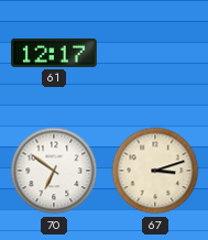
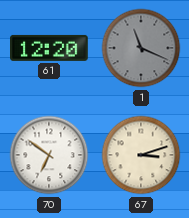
61: 12:17 -> 12:20
1: none -> 11:19
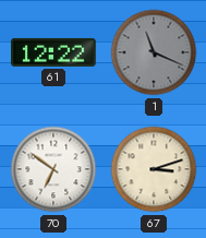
61: 12:20 -> 12:22
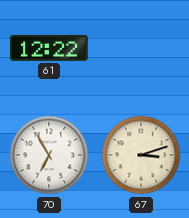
1: 11:19 -> none
70: 6:51 -> 6:55
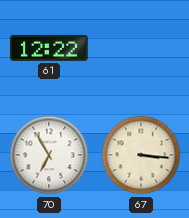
67: 3:12 -> 3:16
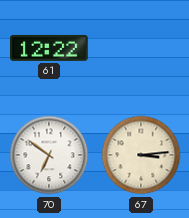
70: 6:55 -> 6:51
67: 3:16 -> 3:14
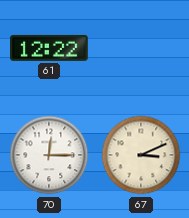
70: 6:51 -> 12:15
67: 3:14 -> 3:11
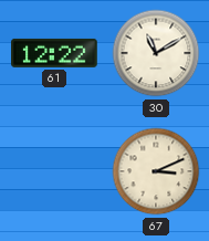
30: none -> 11:10
70: 12:15 -> none
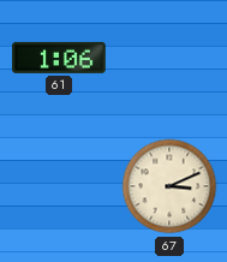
61: 12:22 -> 1:06
30: 11:10 -> none
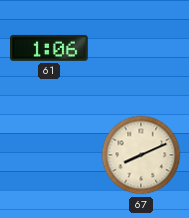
67: 3:11 -> 8:11
